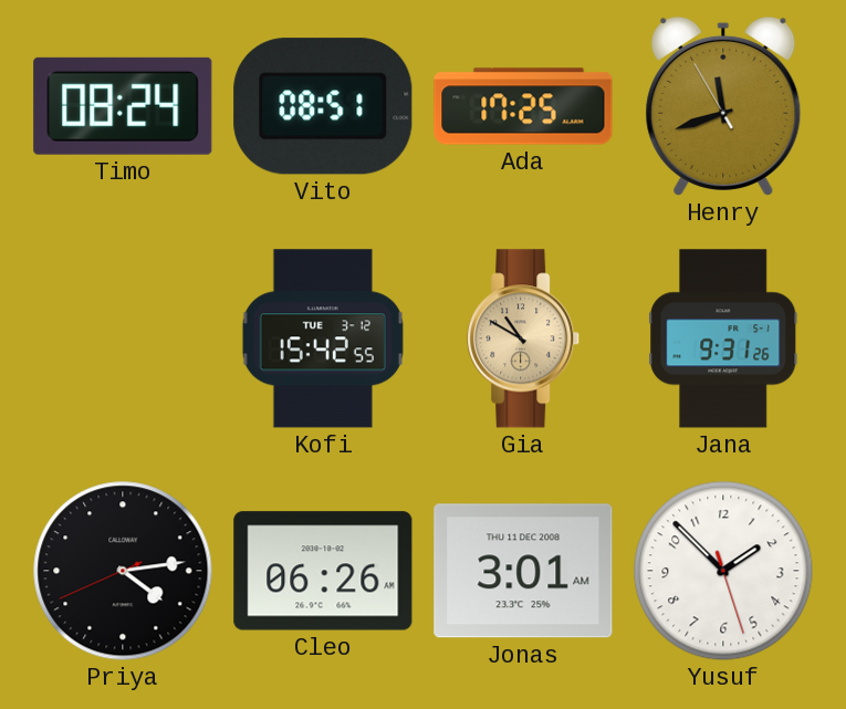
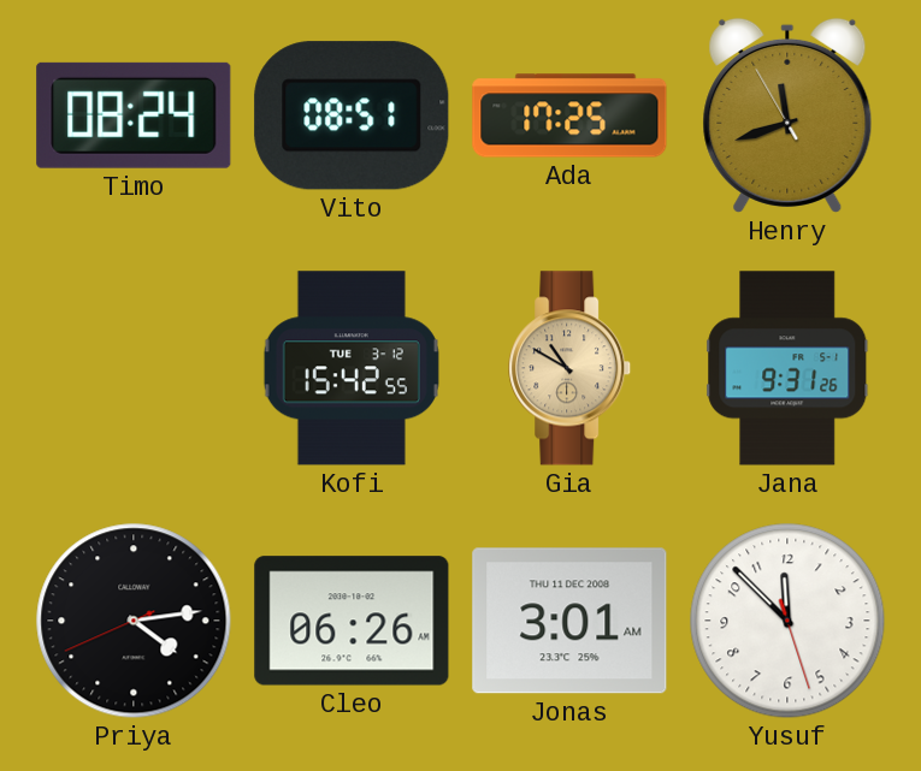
Yusuf: 1:52 -> 11:52
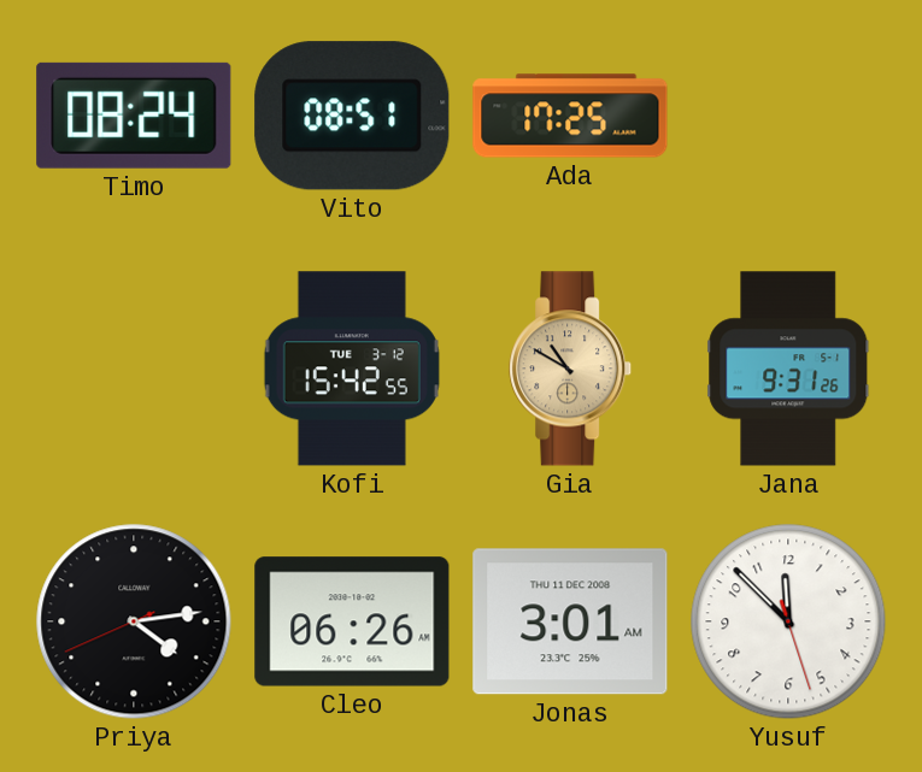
Henry: 11:41 -> none
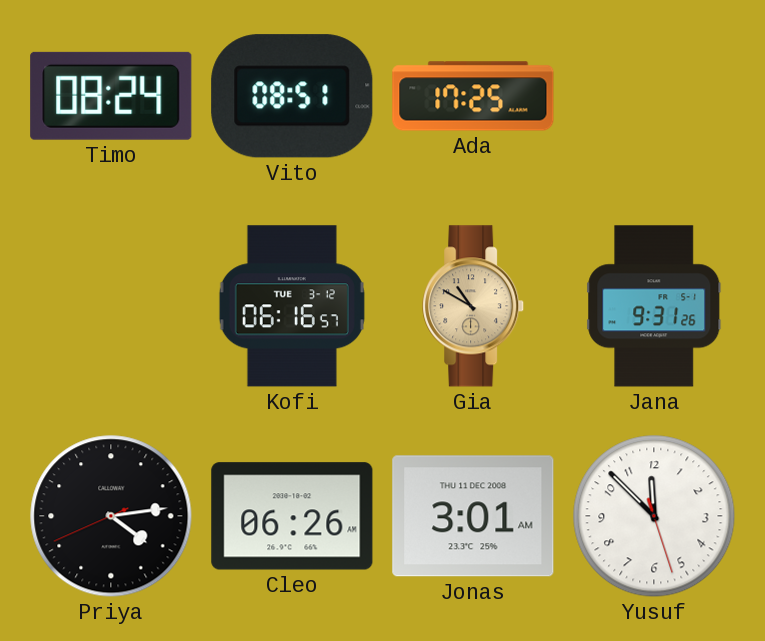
Kofi: 15:42 -> 06:16
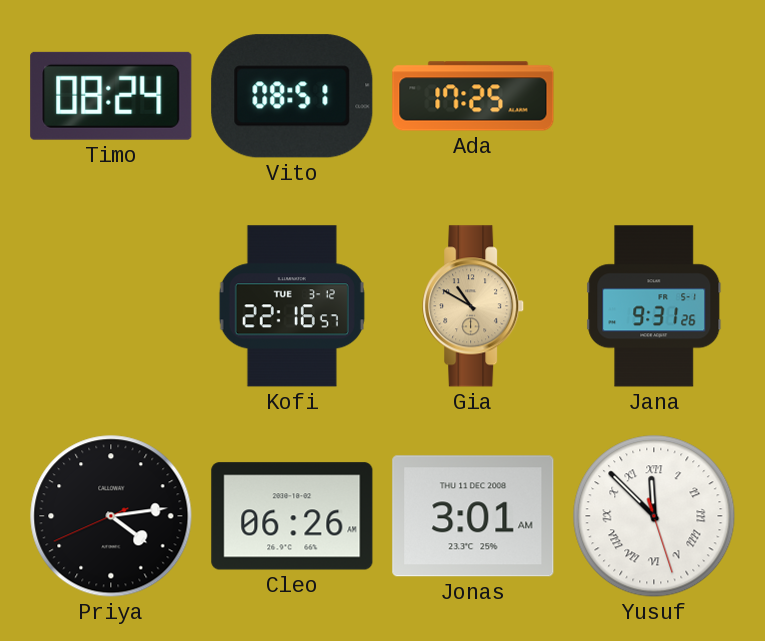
Kofi: 06:16 -> 22:16
Yusuf numerals: Arabic -> Roman
